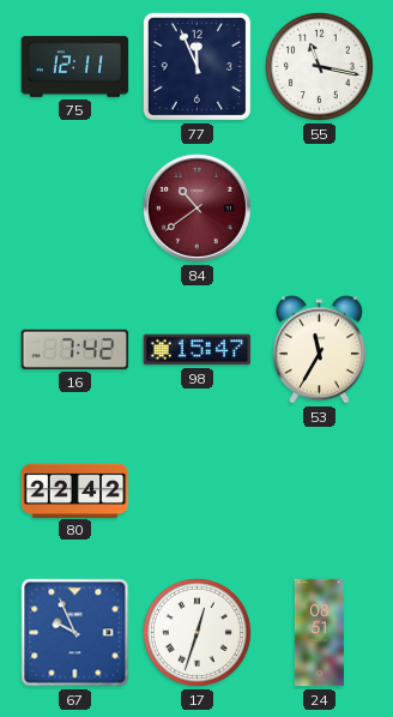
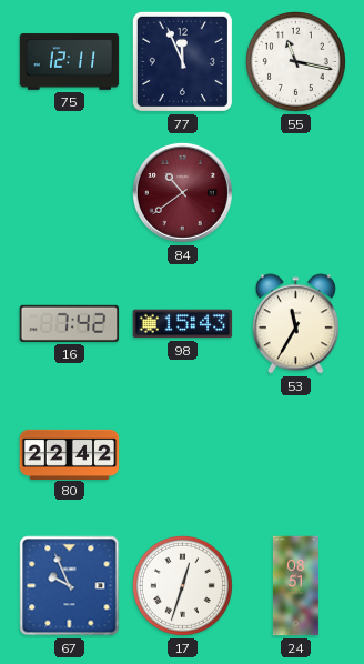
98: 15:47 -> 15:43
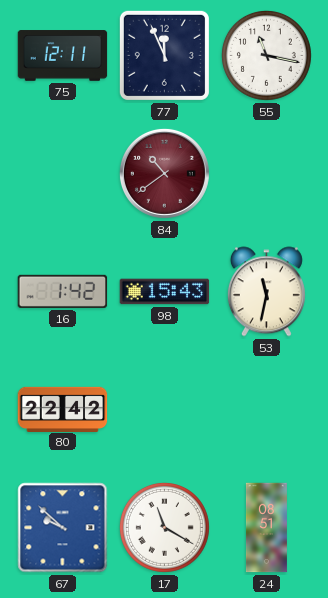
16: 7:42 -> 1:42
53: 11:35 -> 11:32
67: 9:56 -> 9:52
17: 12:33 -> 11:20
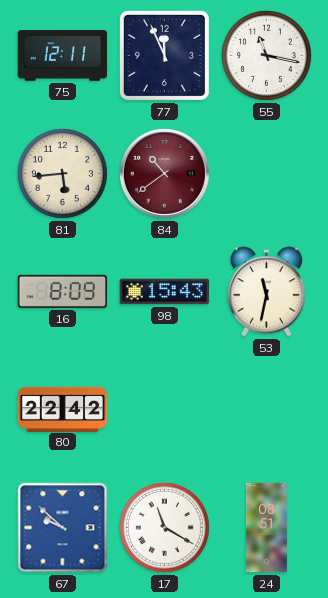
81: none -> 5:44
16: 1:42 -> 8:09
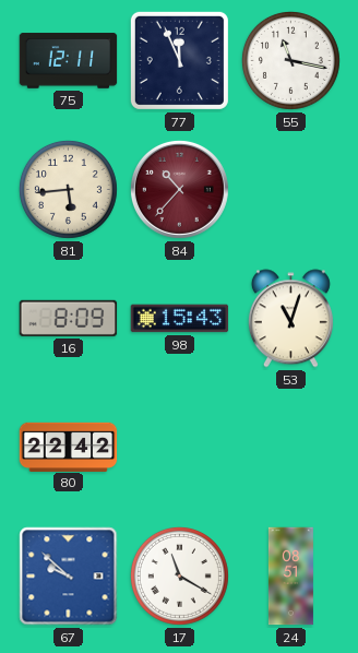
84: 10:39 -> 10:37
53: 11:32 -> 11:03
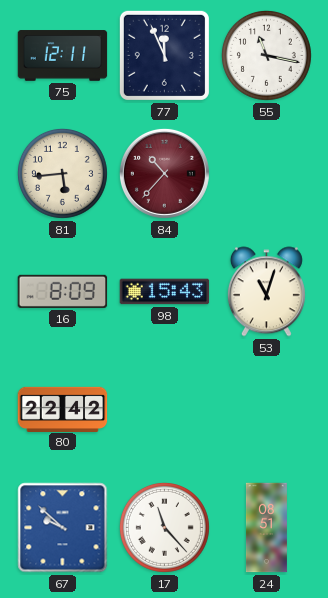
17: 11:20 -> 11:23
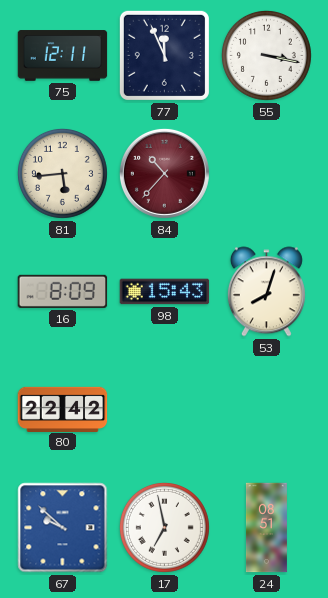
55: 11:17 -> 3:17
53: 11:03 -> 8:03
17: 11:23 -> 6:58
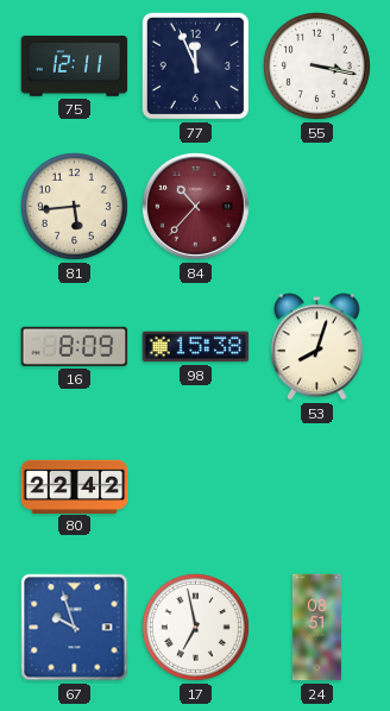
98: 15:43 -> 15:38
67: 9:52 -> 9:57
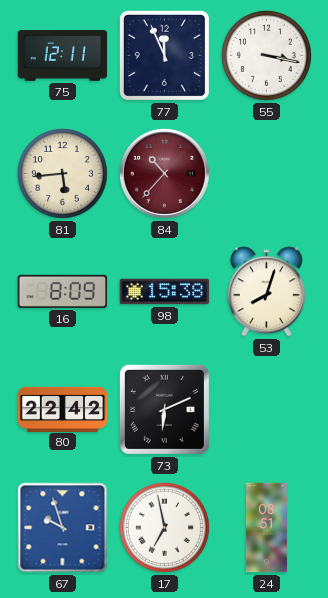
73: none -> 6:11
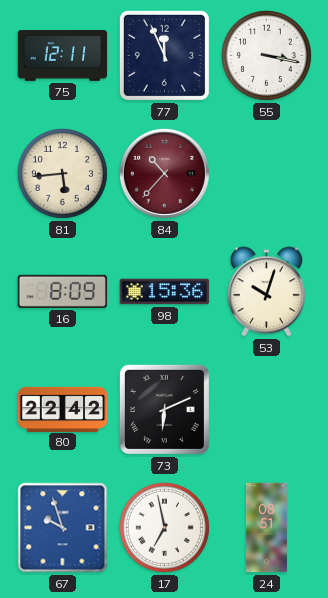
98: 15:38 -> 15:36
53: 8:03 -> 10:03
